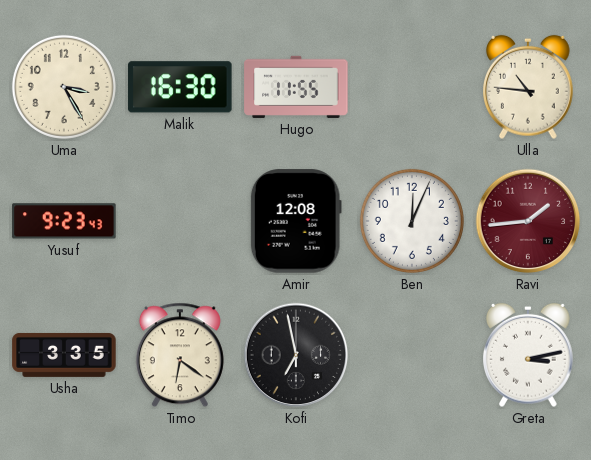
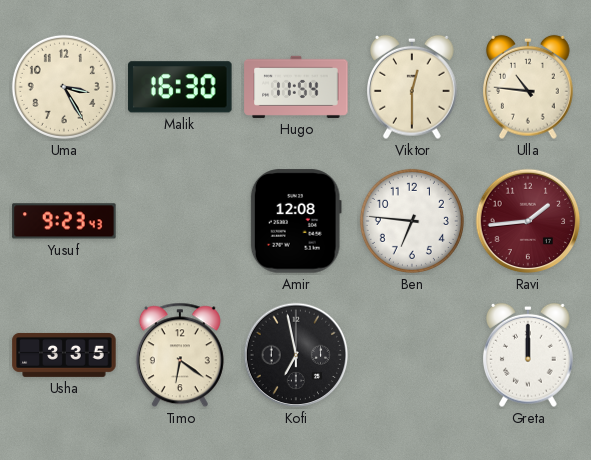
Hugo: 11:55 -> 11:54
Viktor: none -> 12:30
Ben: 12:04 -> 6:46
Greta: 3:13 -> 12:00
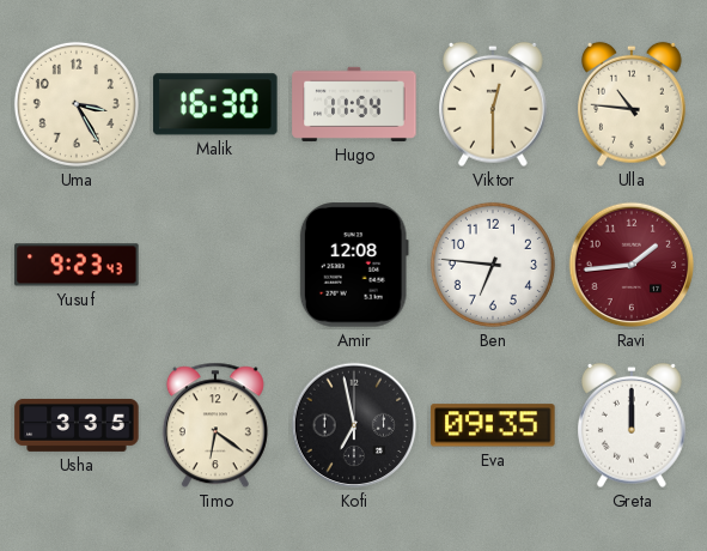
Eva: none -> 09:35
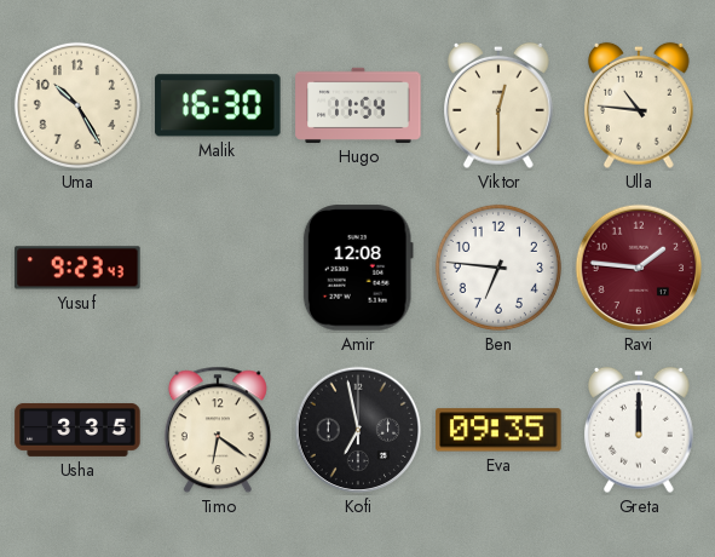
Uma: 3:25 -> 10:25
Ravi: 1:44 -> 1:46
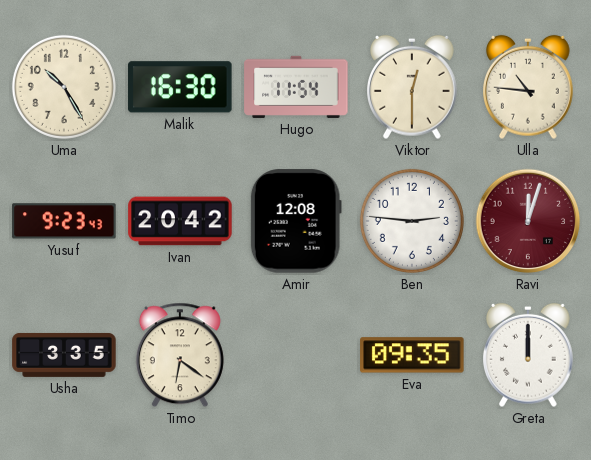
Ivan: none -> 20:42
Ben: 6:46 -> 2:46
Ravi: 1:46 -> 12:03
Kofi: 6:58 -> none
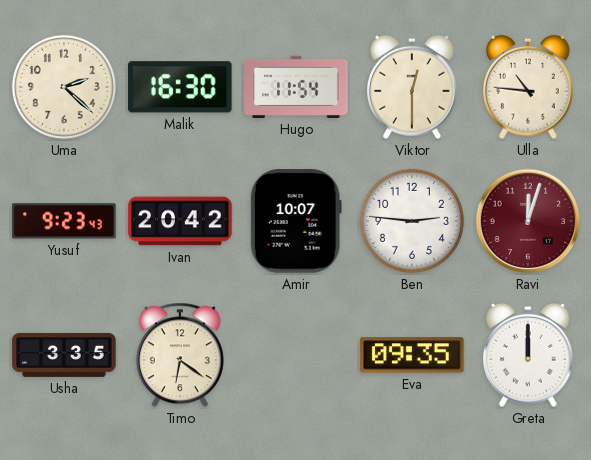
Uma: 10:25 -> 2:22
Amir: 12:08 -> 10:07
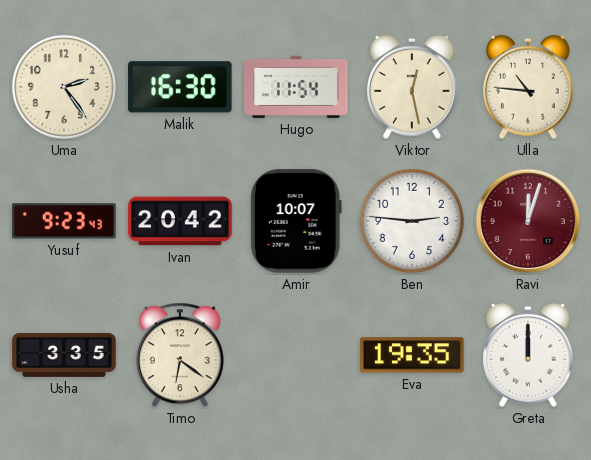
Uma: 2:22 -> 2:24
Viktor: 12:30 -> 12:28
Eva: 09:35 -> 19:35
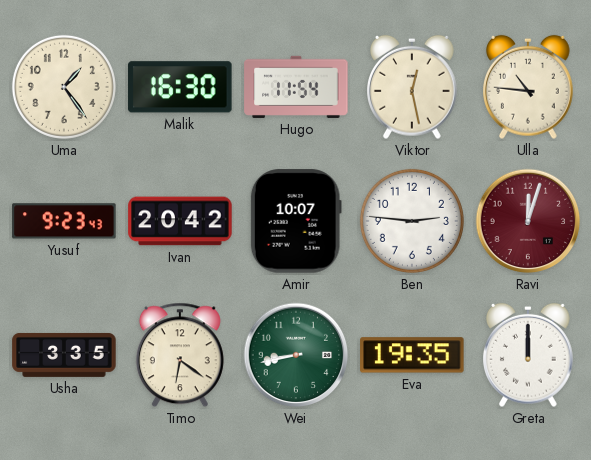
Uma: 2:24 -> 1:24
Wei: none -> 8:43
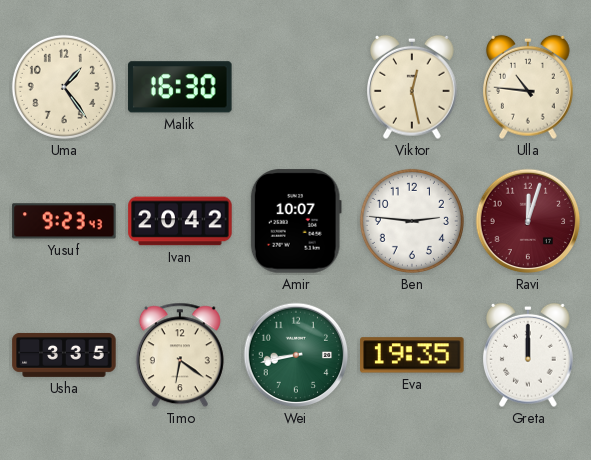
Hugo: 11:54 -> none
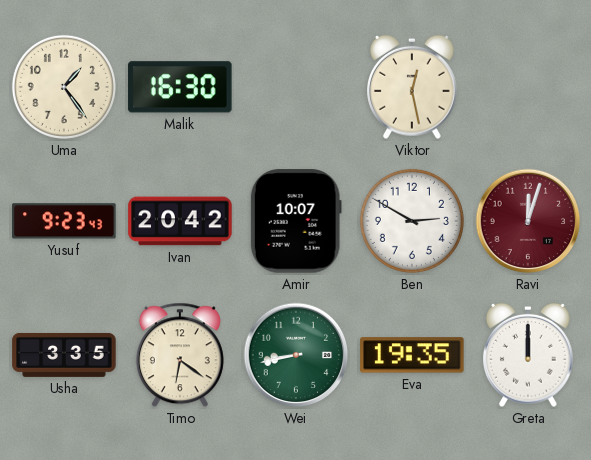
Ulla: 10:46 -> none
Ben: 2:46 -> 2:50
